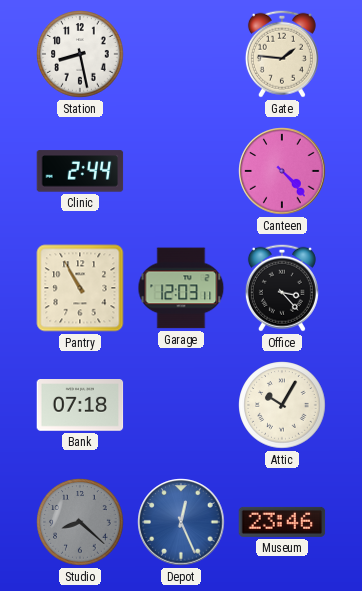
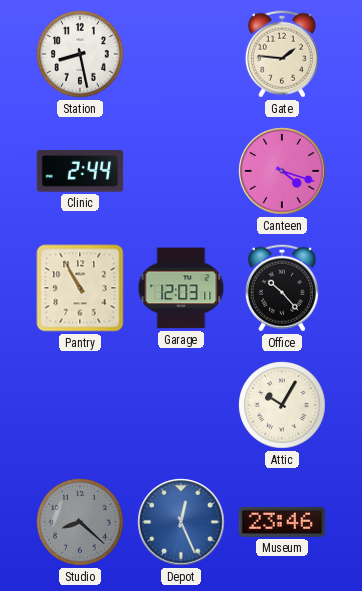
Canteen: 4:23 -> 4:18
Office: 3:23 -> 10:23
Bank: 07:18 -> none
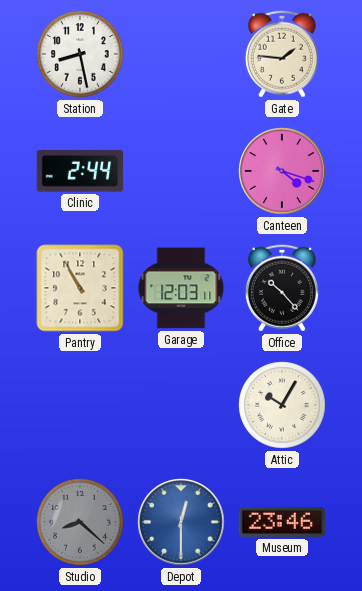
Depot: 12:26 -> 12:30
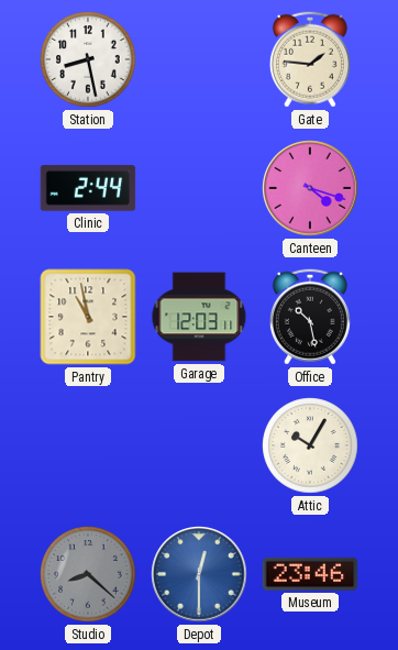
Pantry: 10:55 -> 10:58
Office: 10:23 -> 10:28
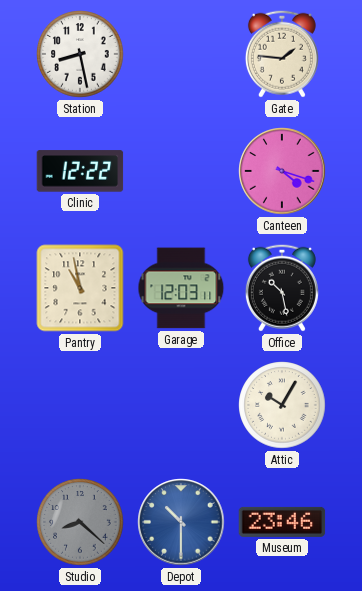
Clinic: 2:44 -> 12:22
Depot: 12:30 -> 10:30
